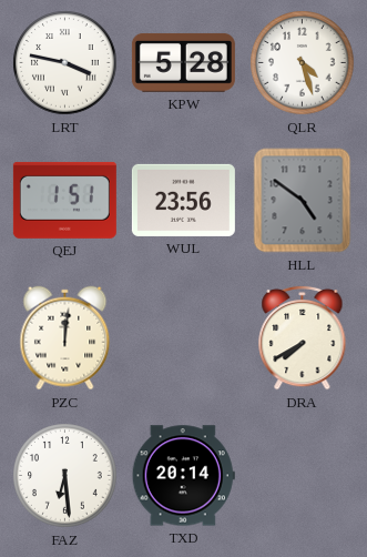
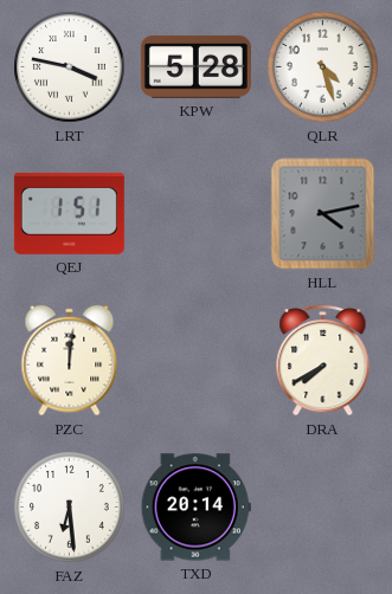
WUL: 23:56 -> none
HLL: 4:51 -> 4:13
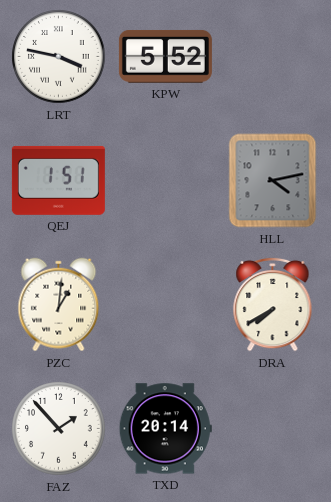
KPW: 5:28 -> 5:52
QLR: 4:27 -> none
PZC: 12:01 -> 1:01
FAZ: 6:29 -> 1:53
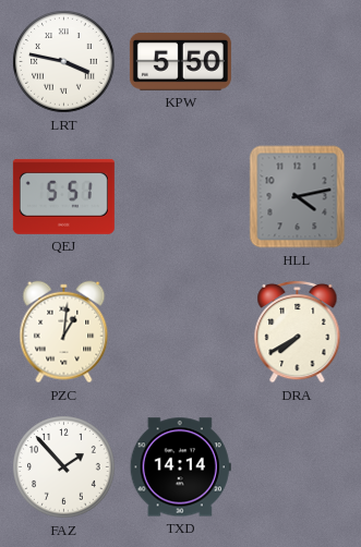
KPW: 5:52 -> 5:50
QEJ: 1:51 -> 5:51
TXD: 20:14 -> 14:14
